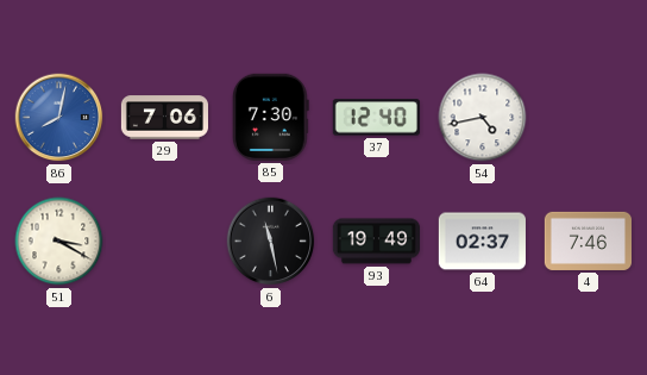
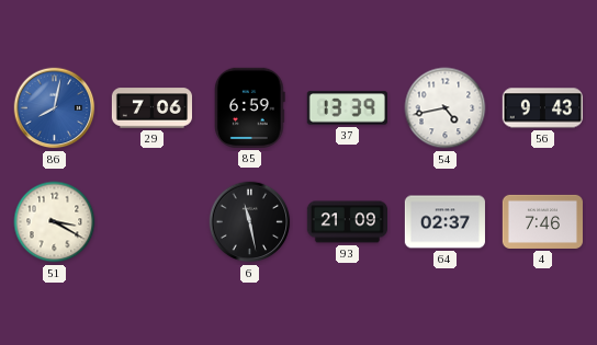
85: 7:30 -> 6:59
37: 12:40 -> 13:39
56: none -> 9:43
93: 19:49 -> 21:09
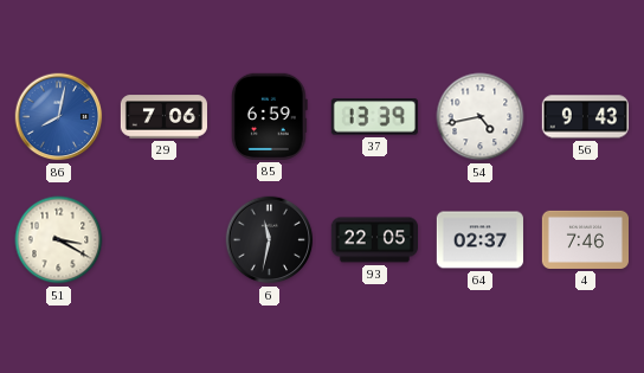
6: 11:28 -> 11:32
93: 21:09 -> 22:05
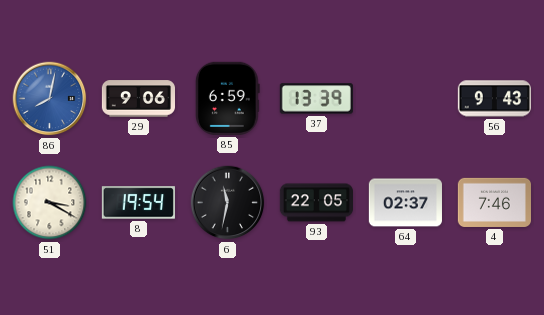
29: 7:06 -> 9:06
54: 4:43 -> none
8: none -> 19:54
